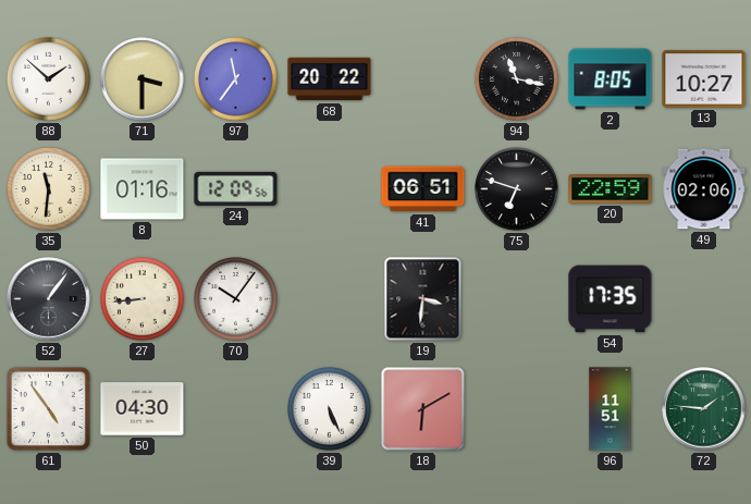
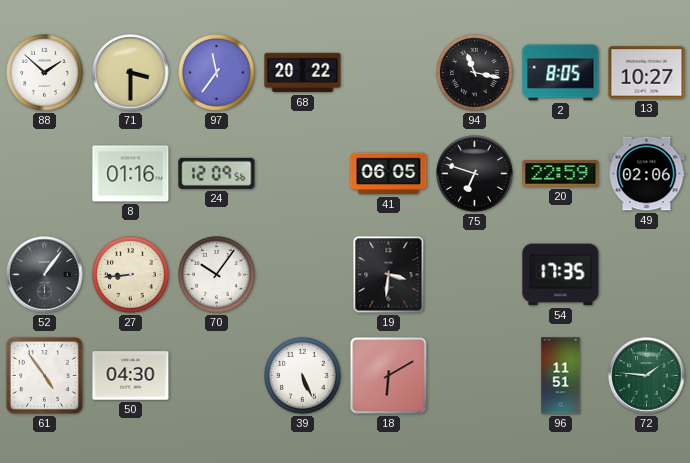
35: 11:31 -> none
41: 06:51 -> 06:05
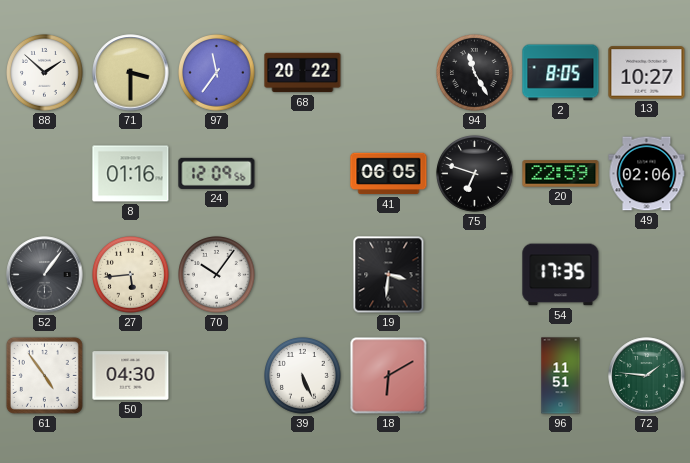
94: 11:17 -> 11:25
27: 8:44 -> 5:44
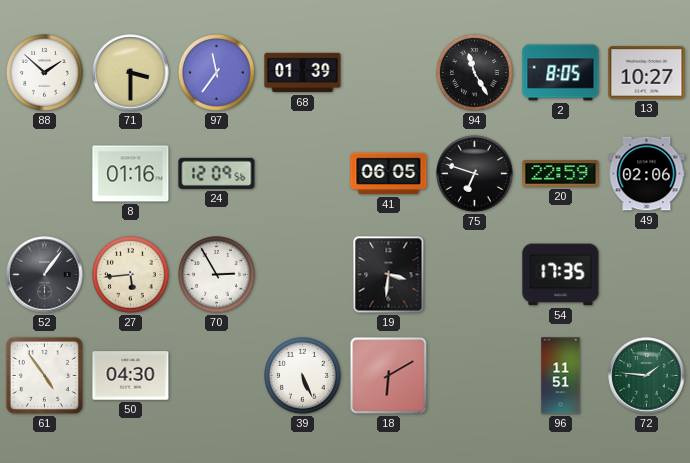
68: 20:22 -> 01:39
70: 10:06 -> 2:55
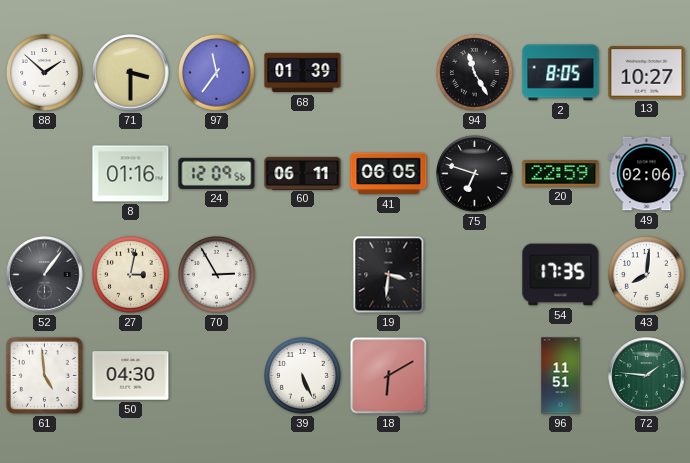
60: none -> 06:11
27: 5:44 -> 3:02
43: none -> 8:01
61: 4:54 -> 4:59
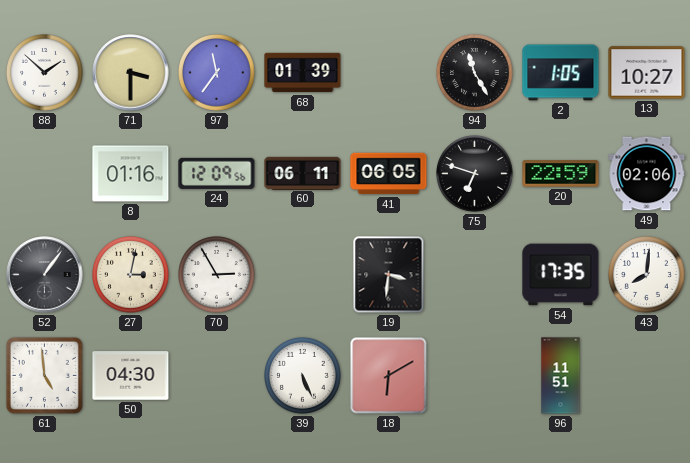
2: 8:05 -> 1:05
72: 1:46 -> none
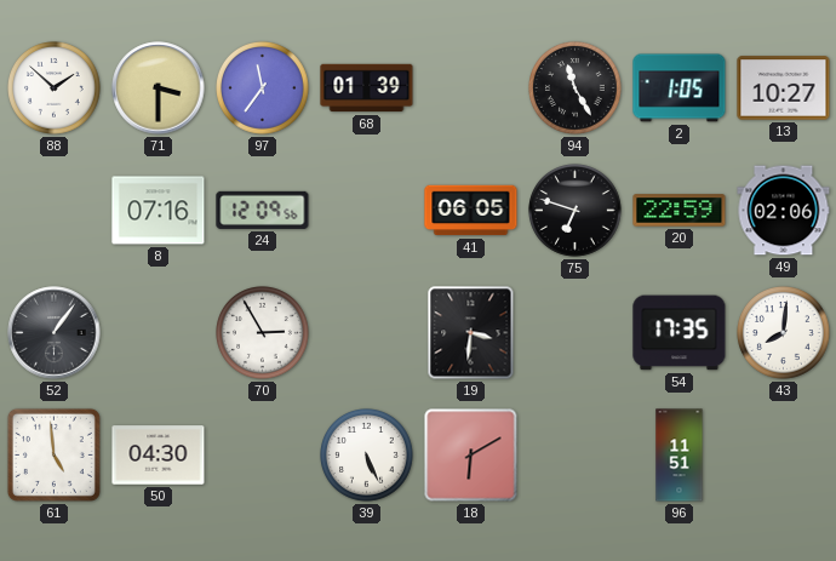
8: 01:16 -> 07:16
60: 06:11 -> none
27: 3:02 -> none
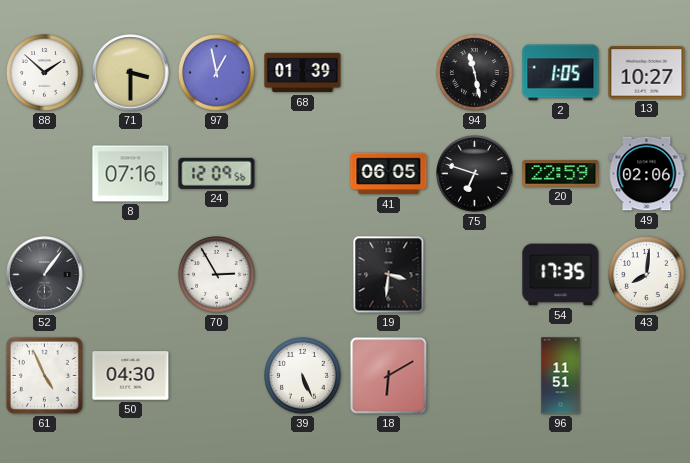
97: 11:36 -> 12:58
94: 11:25 -> 11:28
61: 4:59 -> 4:56
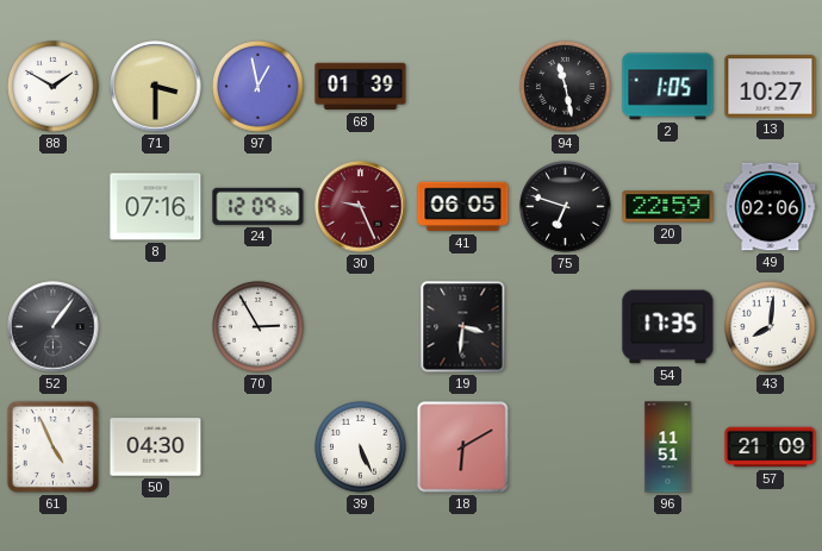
88: 1:52 -> 1:50
30: none -> 9:26
57: none -> 21:09
